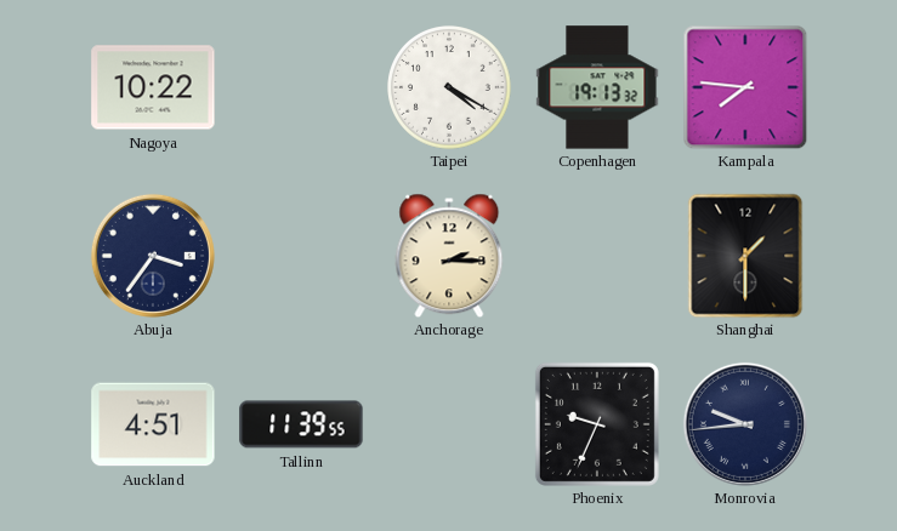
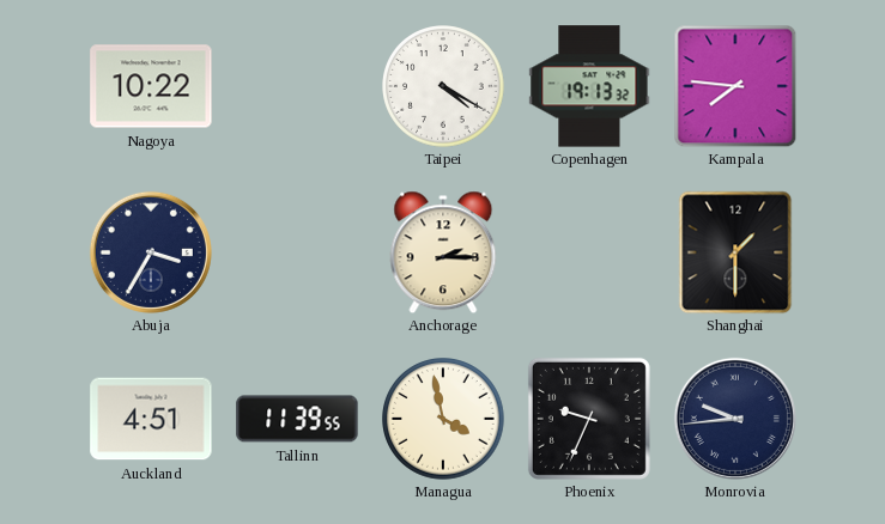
Abuja: 3:36 -> 3:35
Managua: none -> 3:58
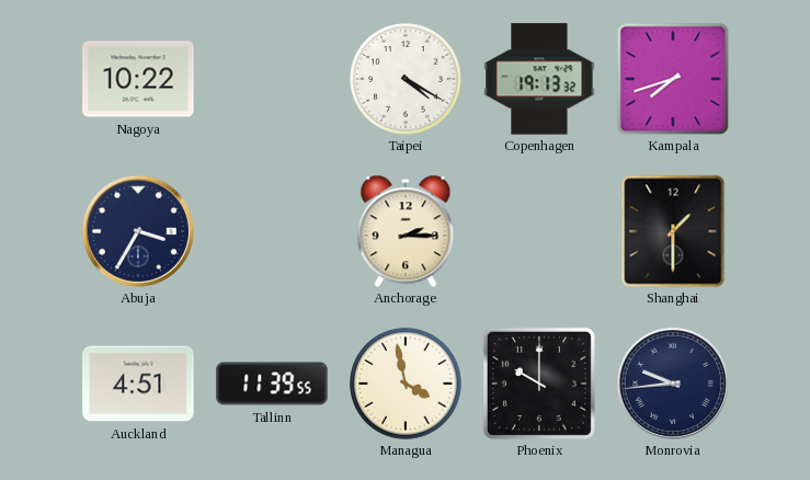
Kampala: 7:46 -> 7:42
Phoenix: 9:34 -> 10:00
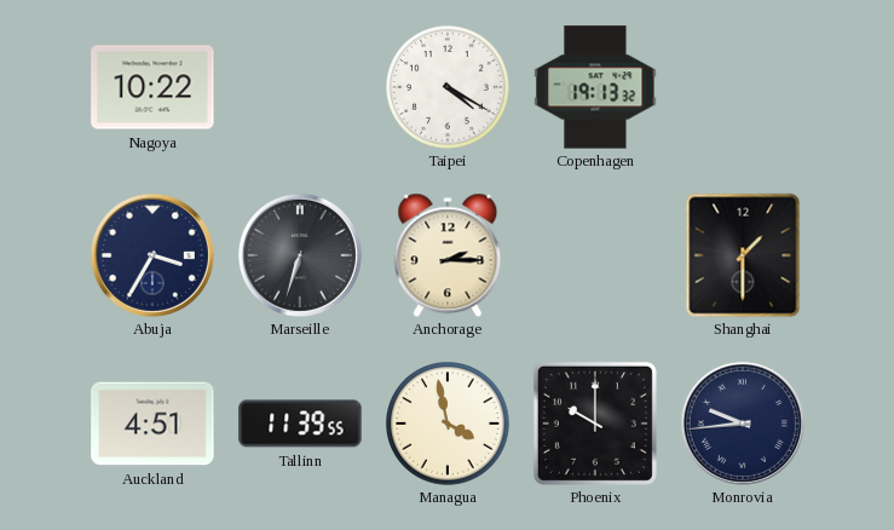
Kampala: 7:42 -> none
Marseille: none -> 6:33
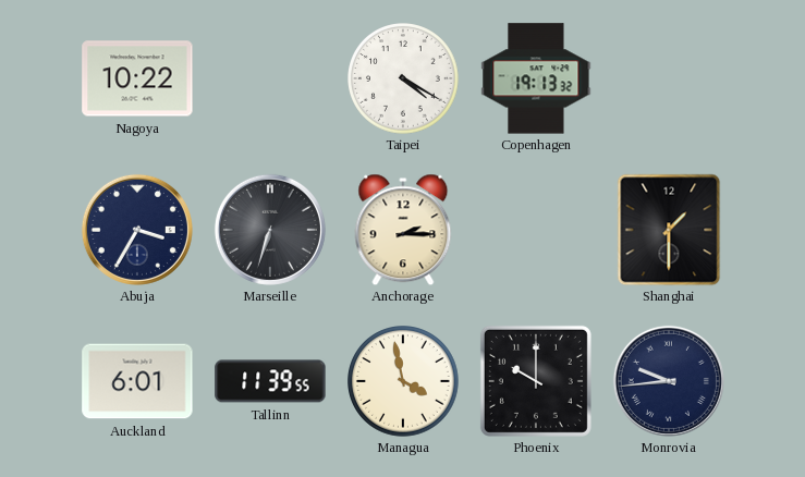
Auckland: 4:51 -> 6:01
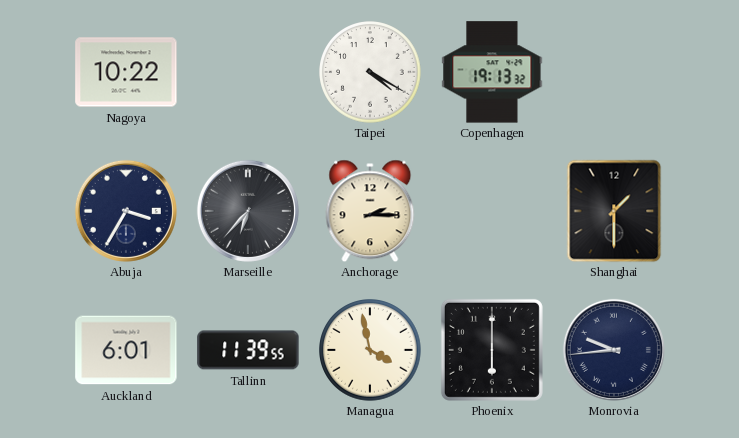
Marseille: 6:33 -> 6:37
Phoenix: 10:00 -> 6:00
